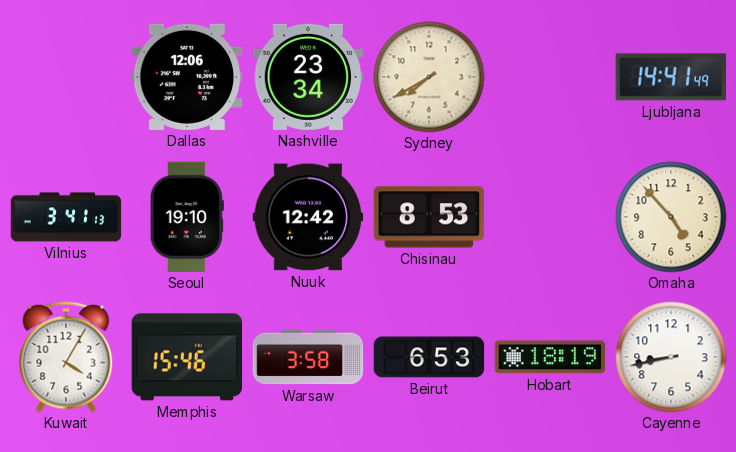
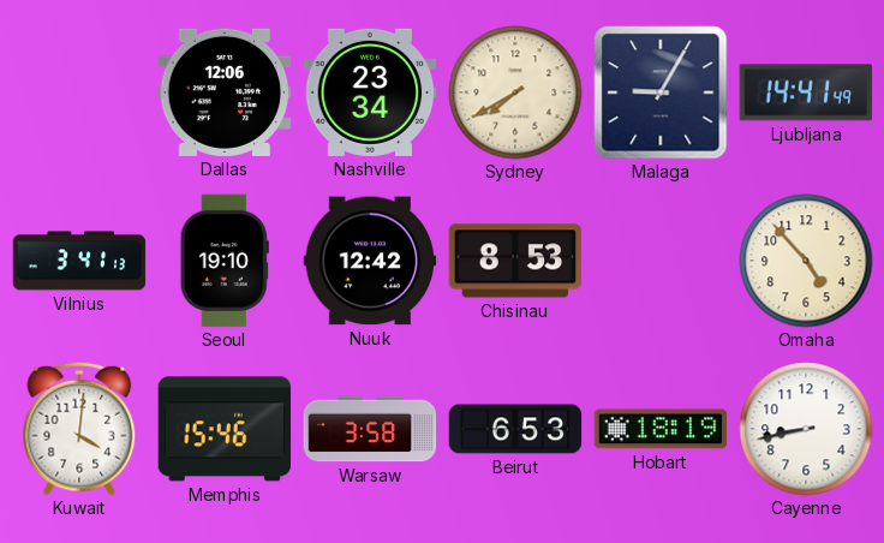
Malaga: none -> 9:05
Kuwait: 4:05 -> 4:01
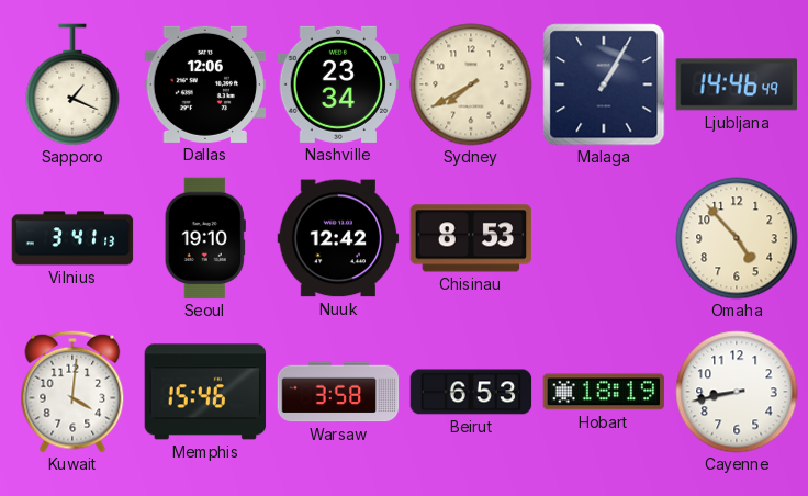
Sapporo: none -> 1:19
Malaga: 9:05 -> 1:05
Ljubljana: 14:41 -> 14:46
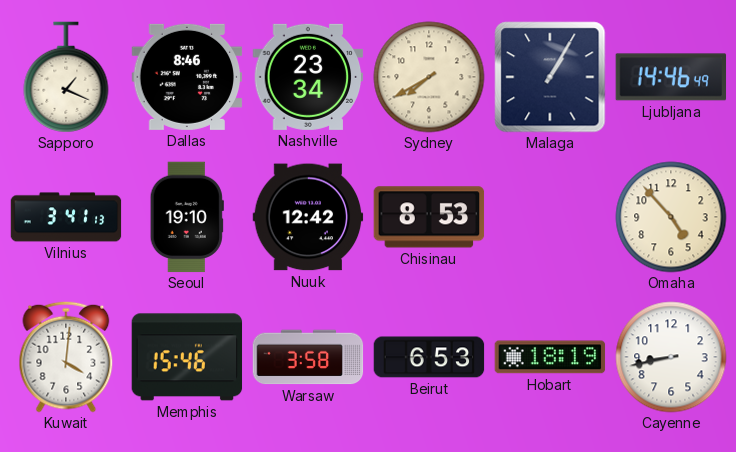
Dallas: 12:06 -> 8:46
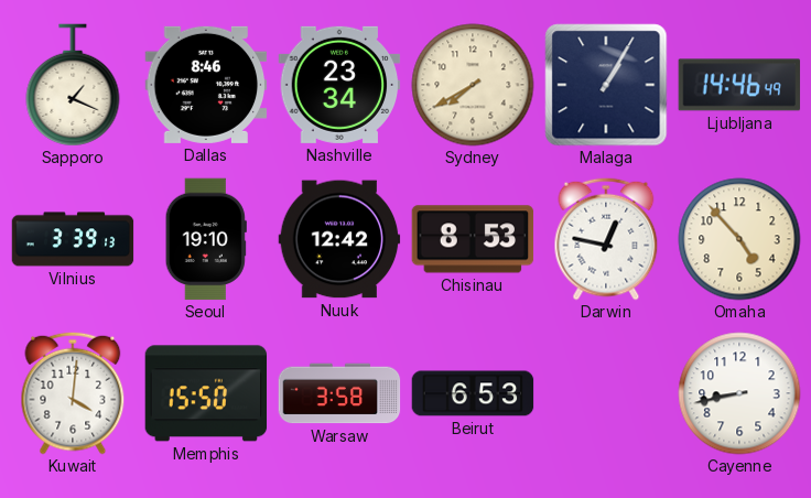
Vilnius: 3:41 -> 3:39
Darwin: none -> 12:47
Memphis: 15:46 -> 15:50
Hobart: 18:19 -> none
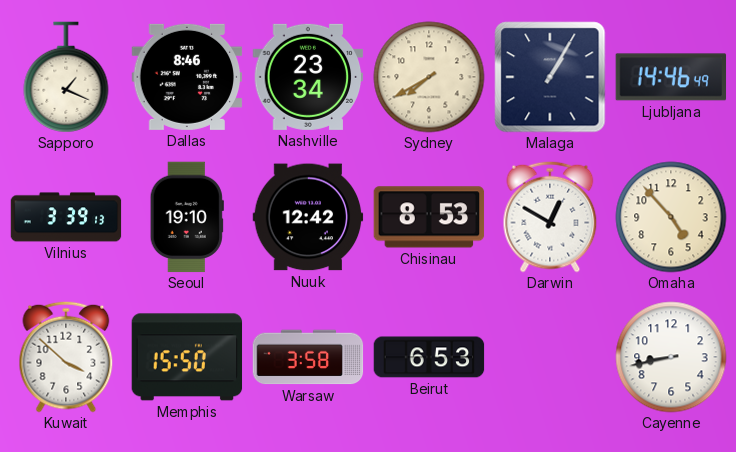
Darwin: 12:47 -> 12:50
Kuwait: 4:01 -> 3:52
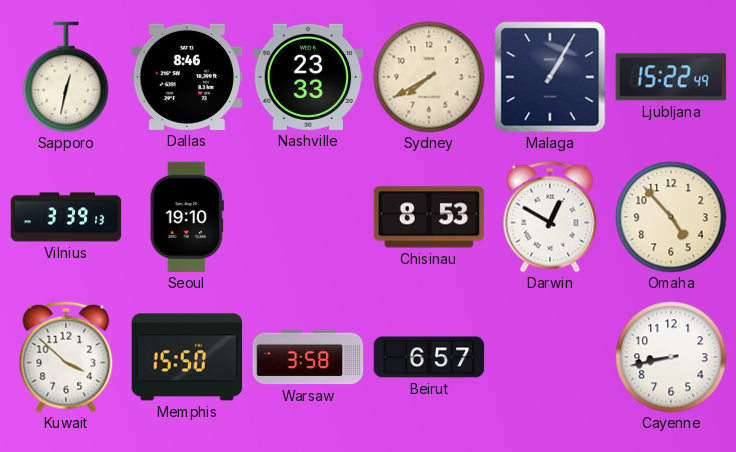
Sapporo: 1:19 -> 12:32
Nashville: 23:34 -> 23:33
Ljubljana: 14:46 -> 15:22
Nuuk: 12:42 -> none
Beirut: 6:53 -> 6:57
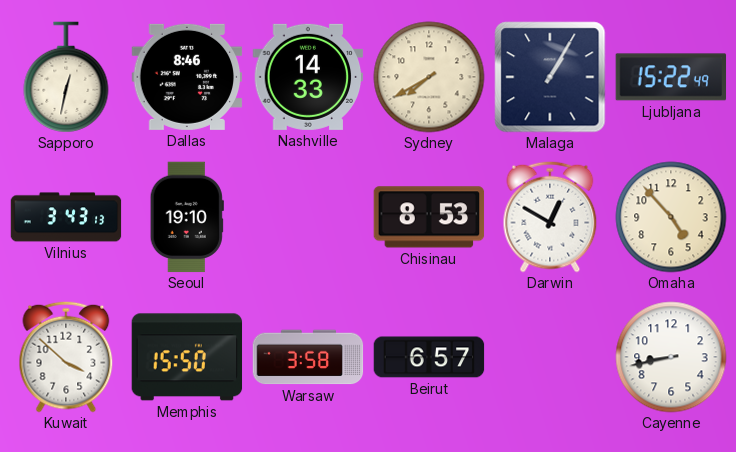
Nashville: 23:33 -> 14:33
Vilnius: 3:39 -> 3:43
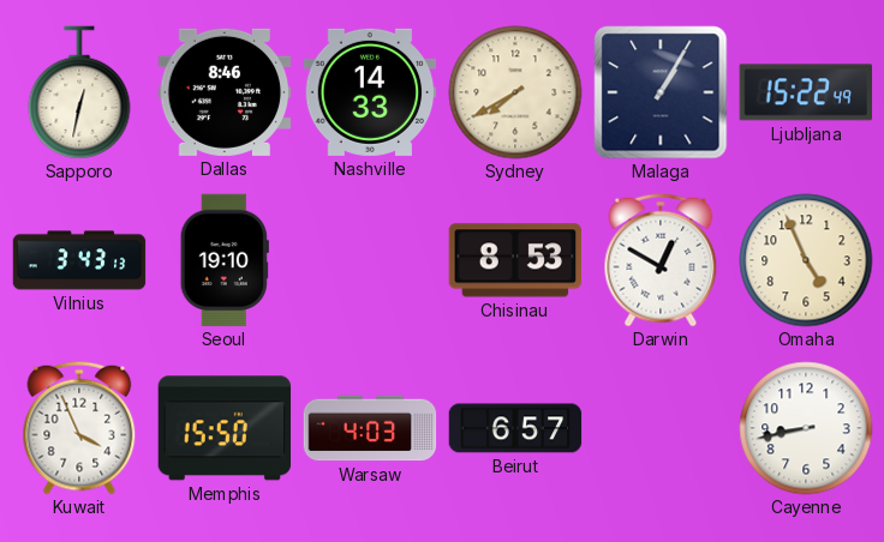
Omaha: 4:53 -> 4:56
Kuwait: 3:52 -> 3:56
Warsaw: 3:58 -> 4:03
